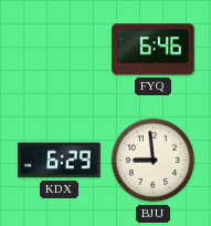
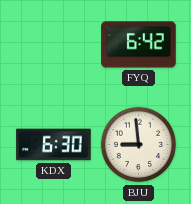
FYQ: 6:46 -> 6:42
KDX: 6:29 -> 6:30
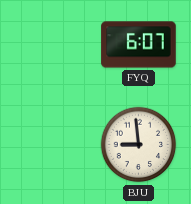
FYQ: 6:42 -> 6:07
KDX: 6:30 -> none
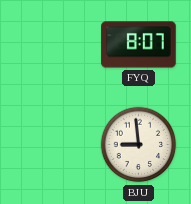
FYQ: 6:07 -> 8:07
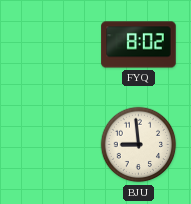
FYQ: 8:07 -> 8:02
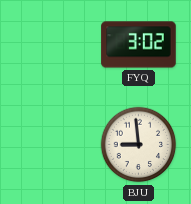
FYQ: 8:02 -> 3:02
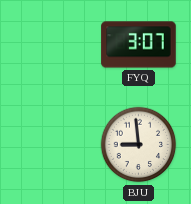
FYQ: 3:02 -> 3:07
